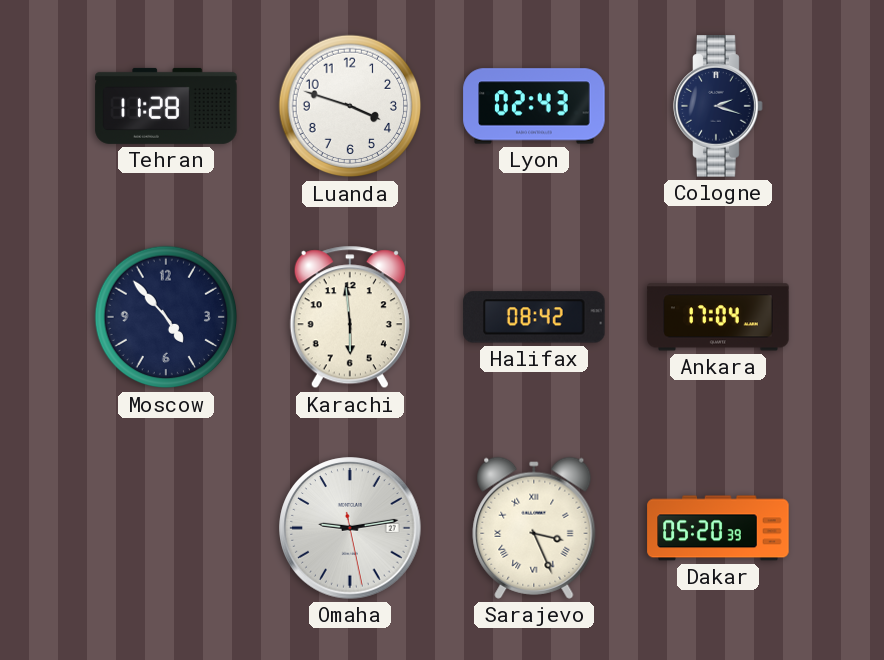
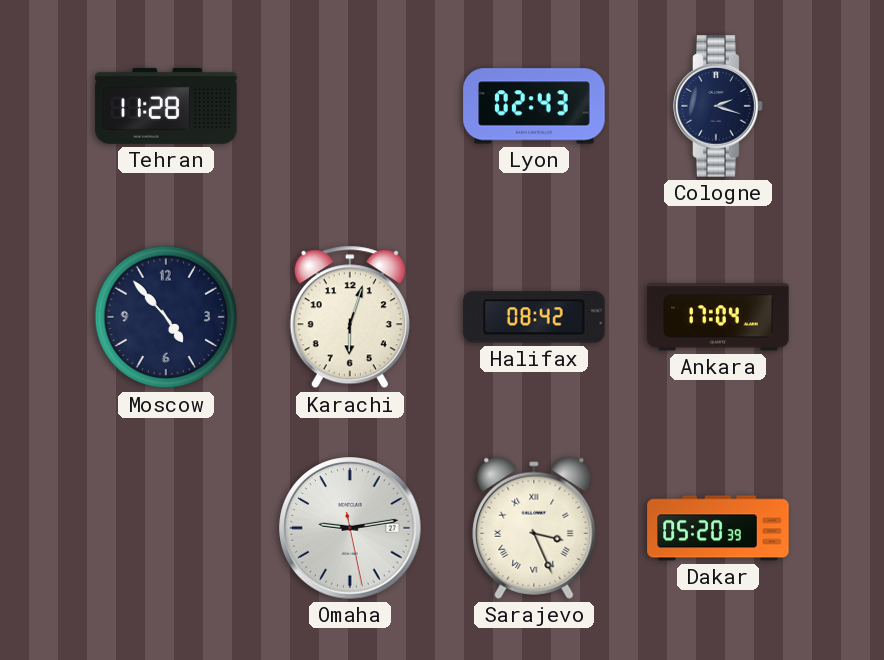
Luanda: 3:48 -> none
Karachi: 5:59 -> 6:03
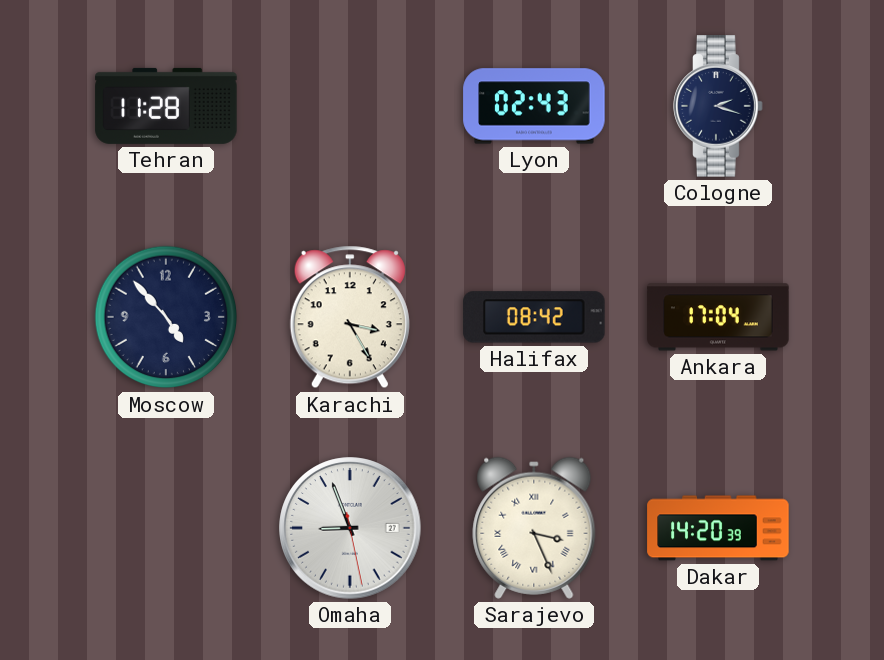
Karachi: 6:03 -> 3:25
Omaha: 9:13 -> 8:56
Dakar: 05:20 -> 14:20
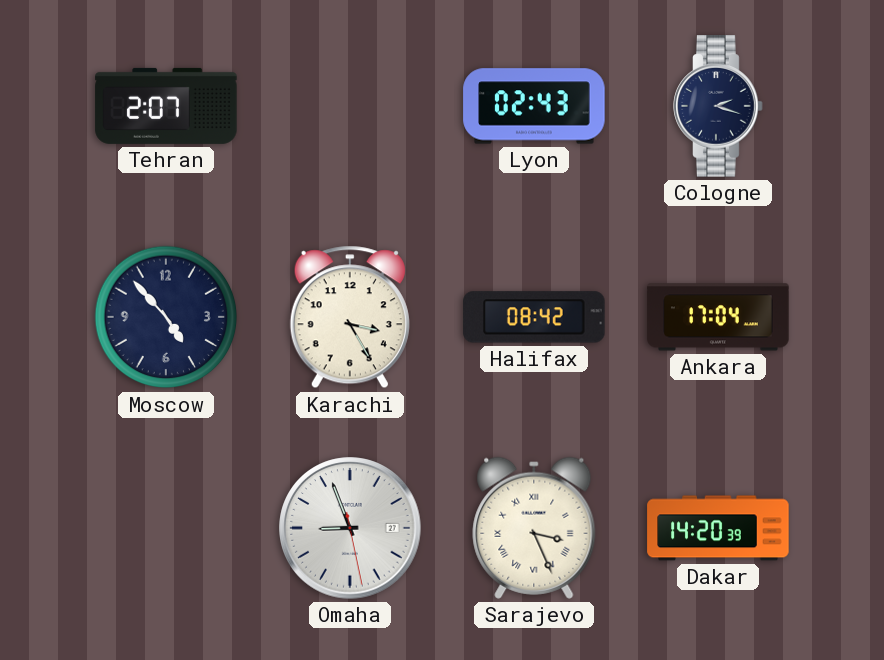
Tehran: 11:28 -> 2:07
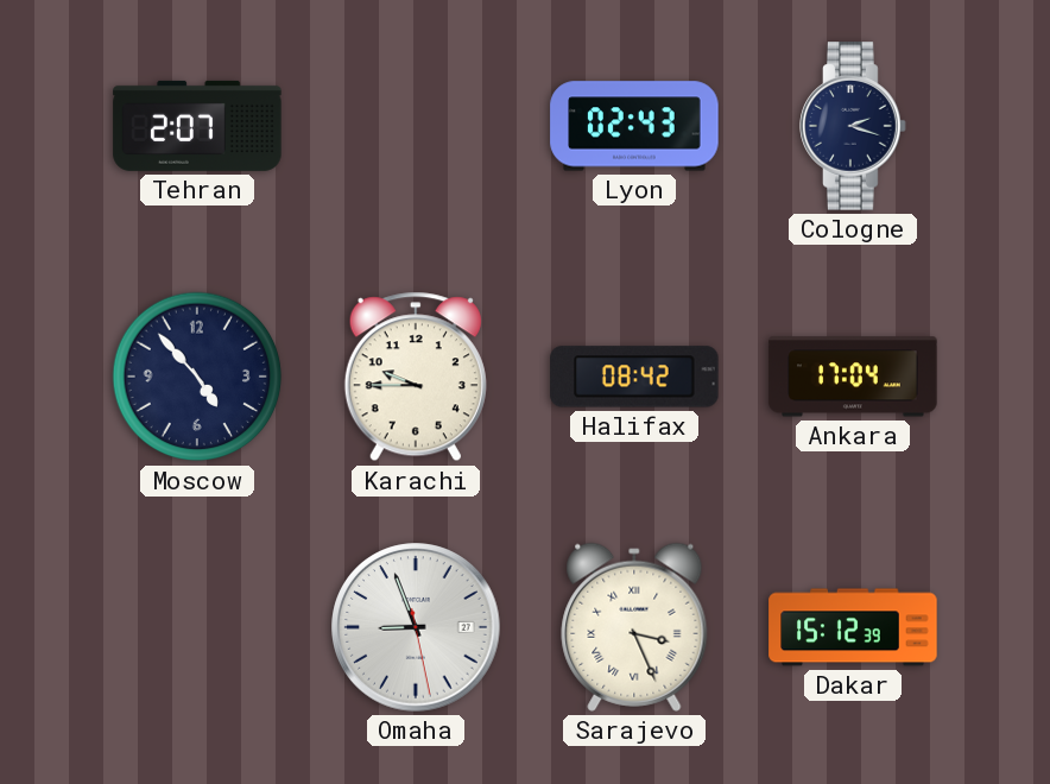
Karachi: 3:25 -> 9:45
Dakar: 14:20 -> 15:12
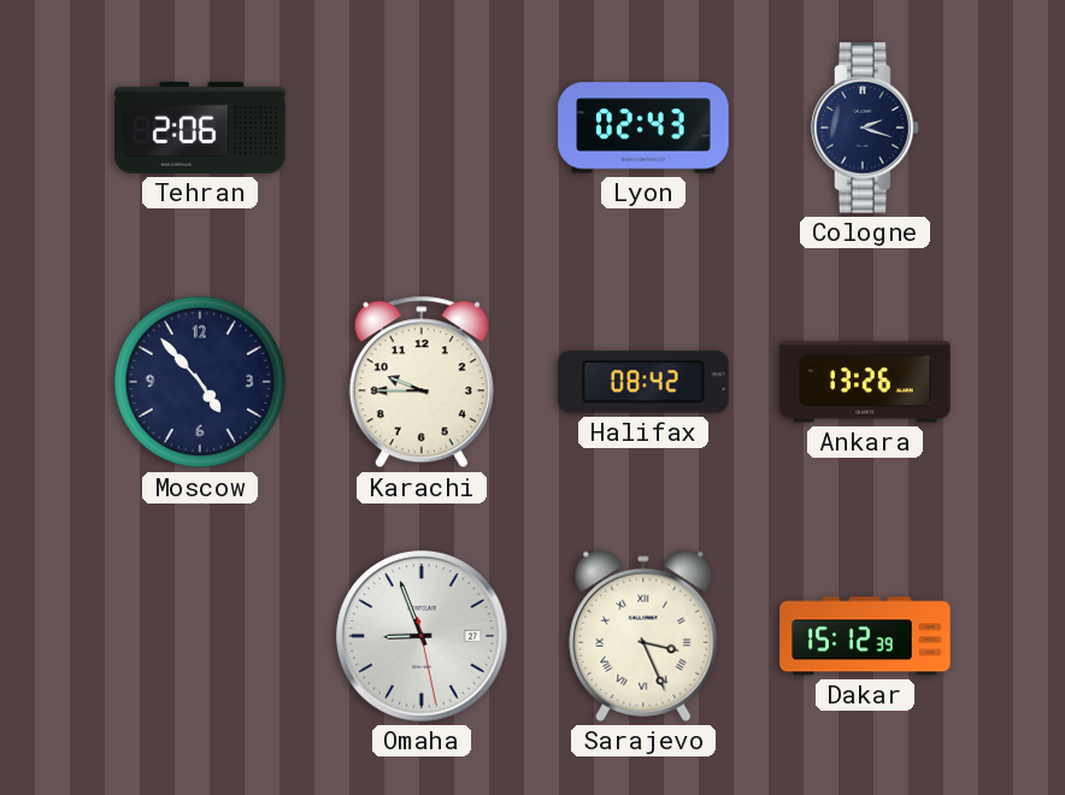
Tehran: 2:07 -> 2:06
Ankara: 17:04 -> 13:26
